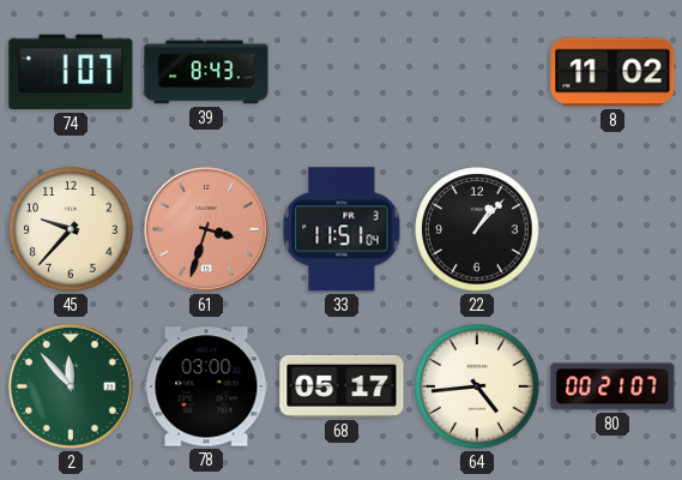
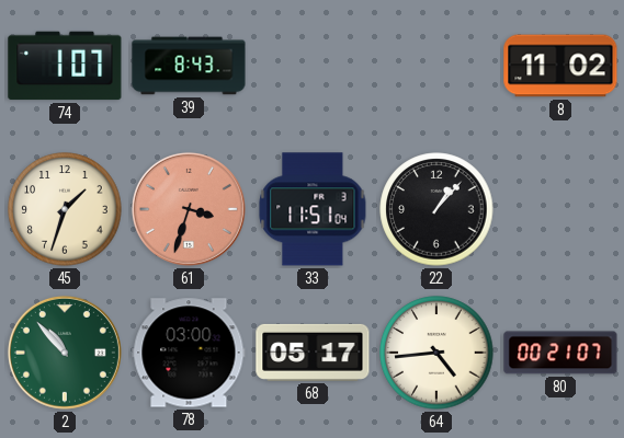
45: 9:37 -> 1:33
2: 11:53 -> 10:53
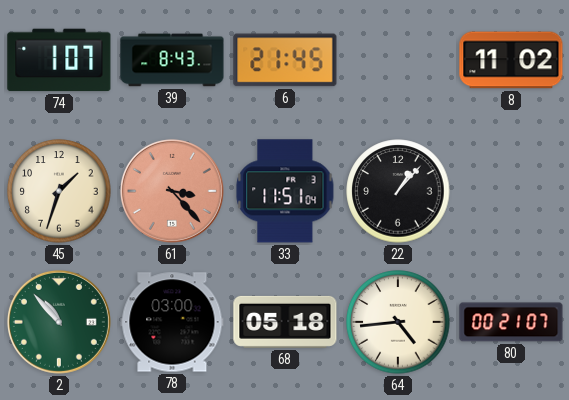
6: none -> 21:45
61: 3:33 -> 3:23
68: 05:17 -> 05:18
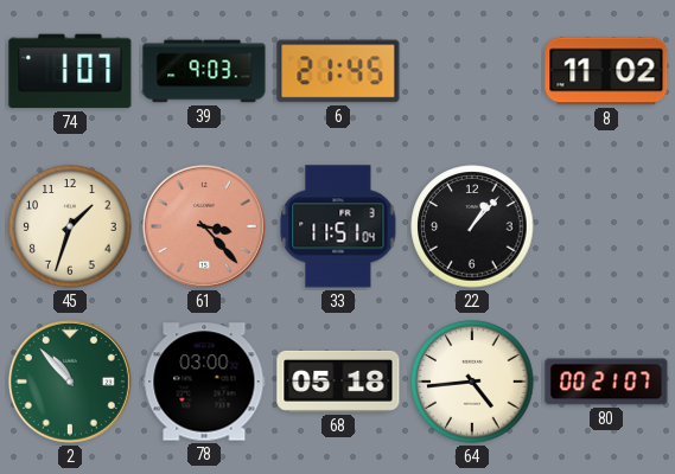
39: 8:43 -> 9:03
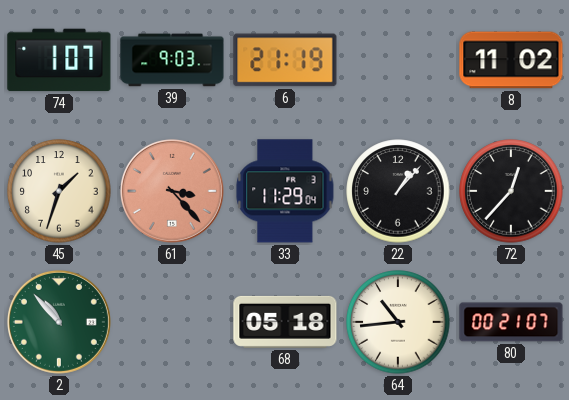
6: 21:45 -> 21:19
33: 11:51 -> 11:29
72: none -> 12:37
78: 03:00 -> none
64: 4:44 -> 10:44
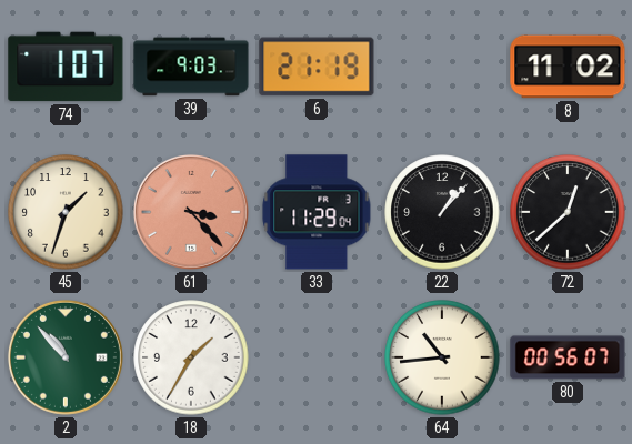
72: 12:37 -> 12:38
18: none -> 1:35
68: 05:18 -> none
80: 00:21 -> 00:56
